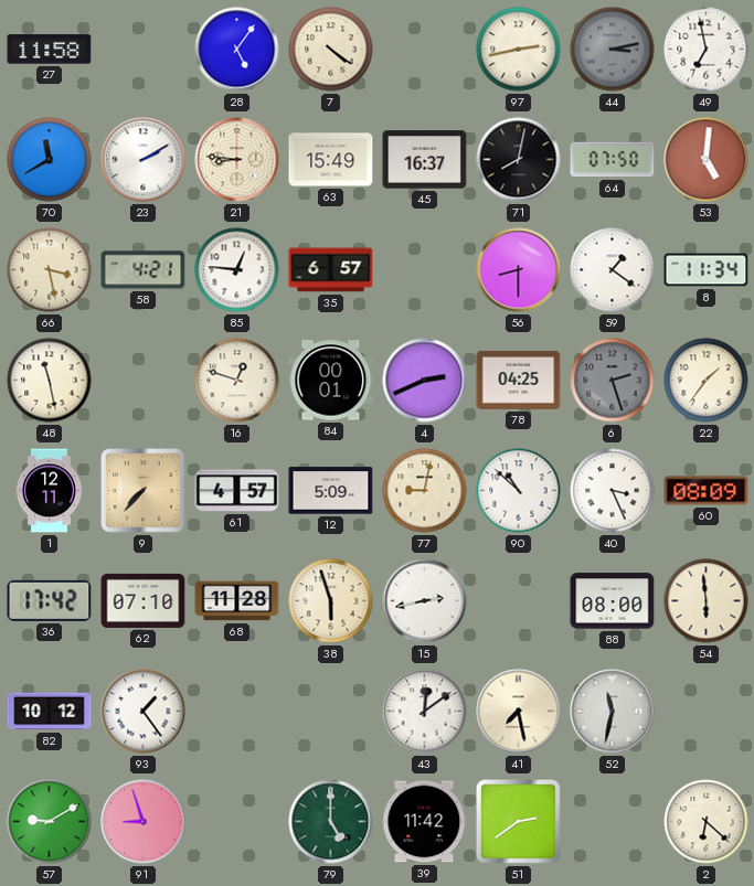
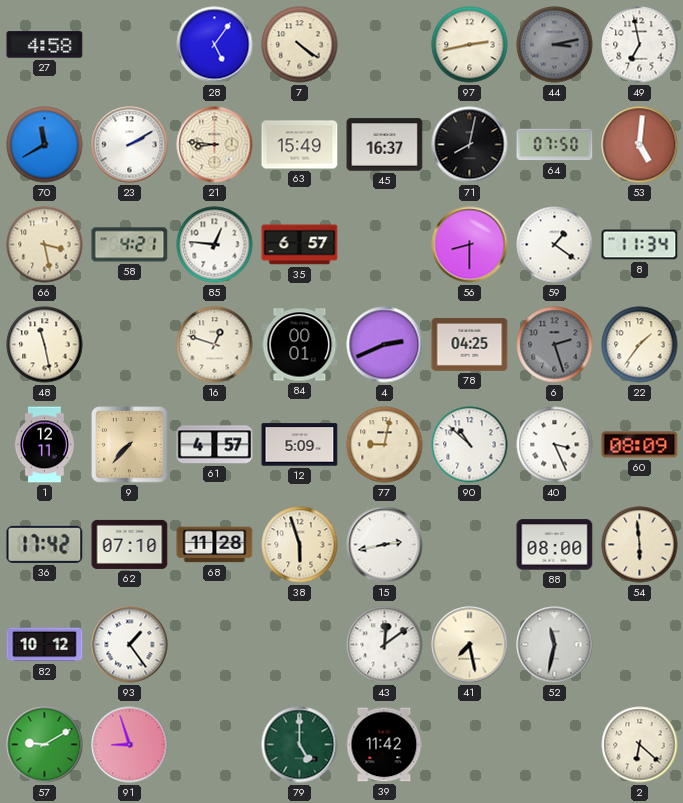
27: 11:58 -> 4:58
51: 2:39 -> none
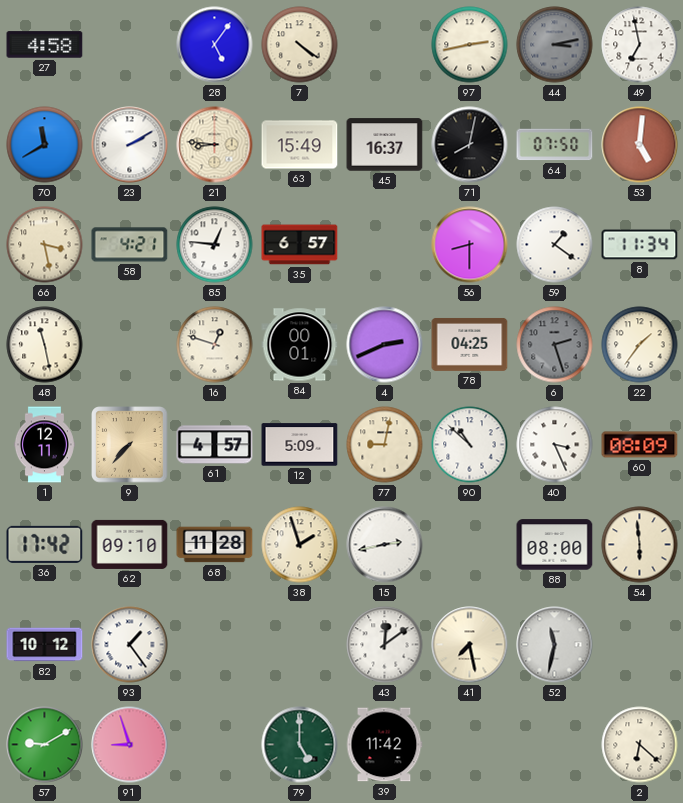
62: 07:10 -> 09:10
38: 5:57 -> 1:57
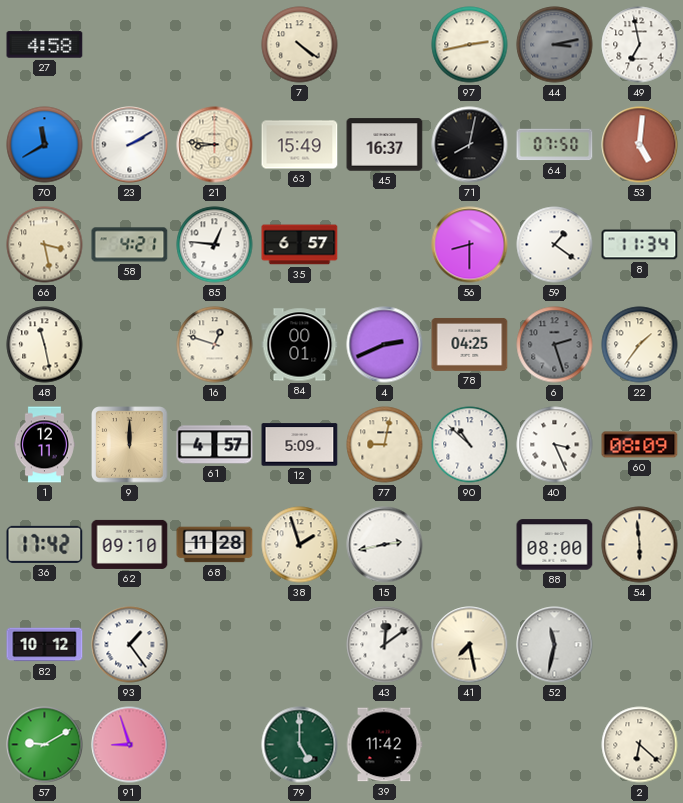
28: 5:06 -> none
9: 7:37 -> 12:00
